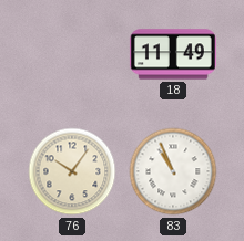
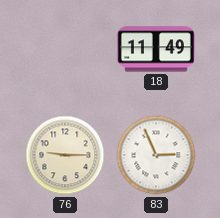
76: 10:06 -> 9:15
83: 10:56 -> 2:56
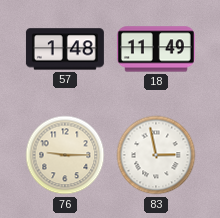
57: none -> 1:48
83: 2:56 -> 2:58
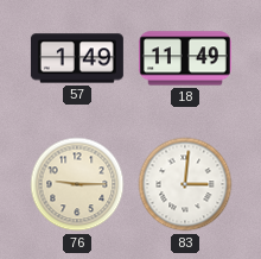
57: 1:48 -> 1:49
83: 2:58 -> 3:01
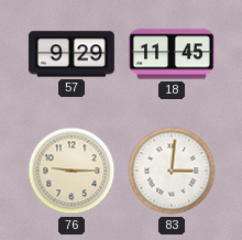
57: 1:49 -> 9:29
18: 11:49 -> 11:45
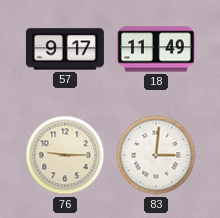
57: 9:29 -> 9:17
18: 11:45 -> 11:49
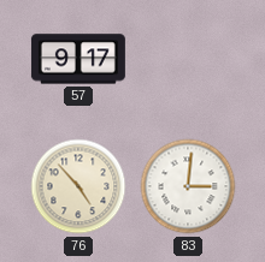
18: 11:49 -> none
76: 9:15 -> 4:53
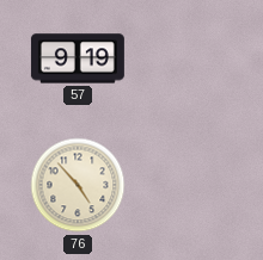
57: 9:17 -> 9:19
83: 3:01 -> none
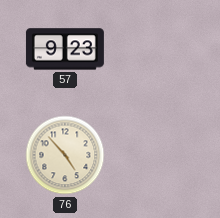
57: 9:19 -> 9:23
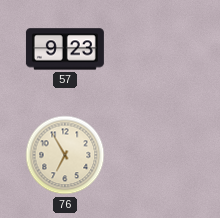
76: 4:53 -> 6:55
